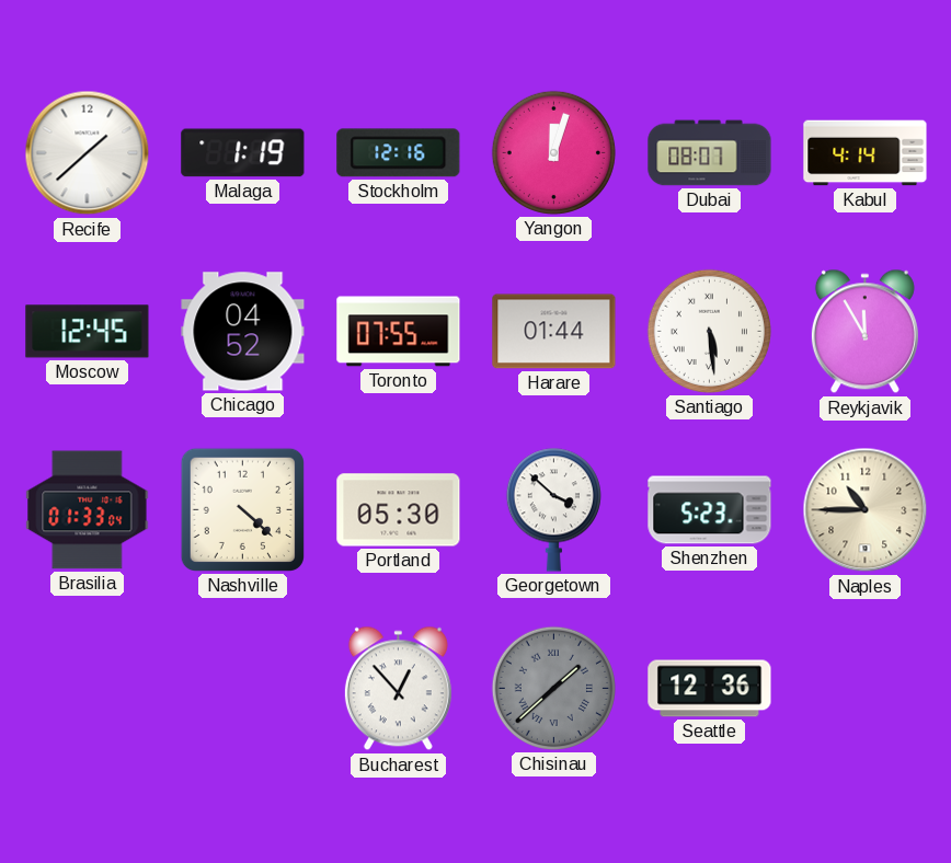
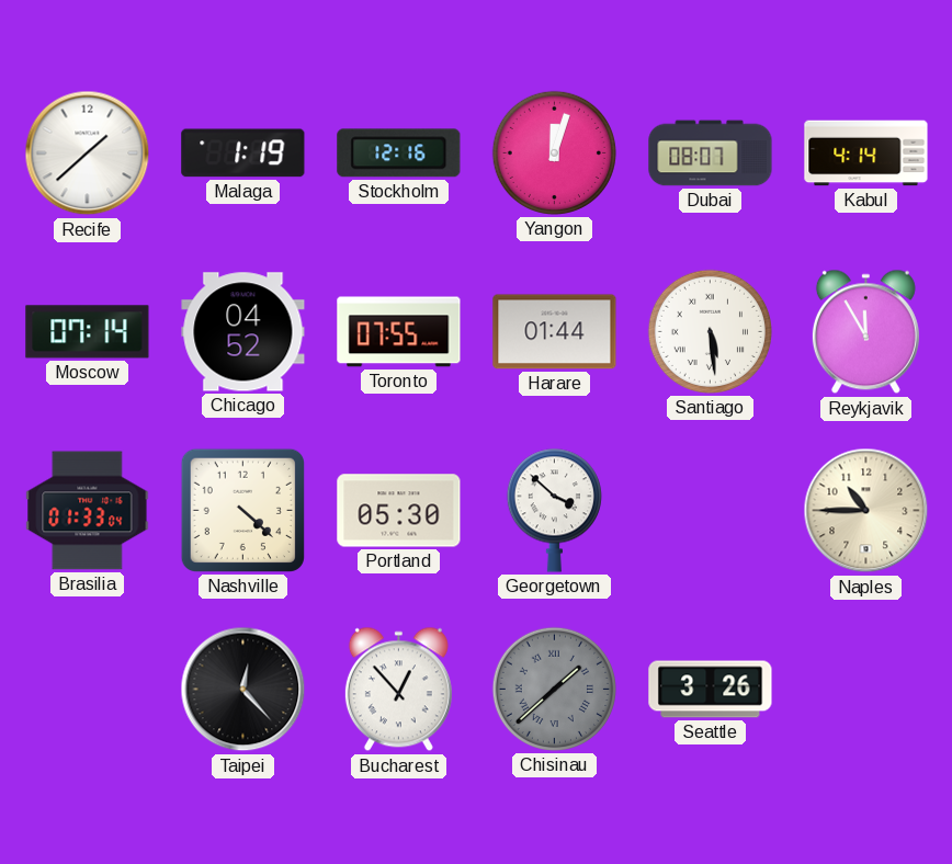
Moscow: 12:45 -> 07:14
Shenzhen: 5:23 -> none
Taipei: none -> 12:23
Seattle: 12:36 -> 3:26
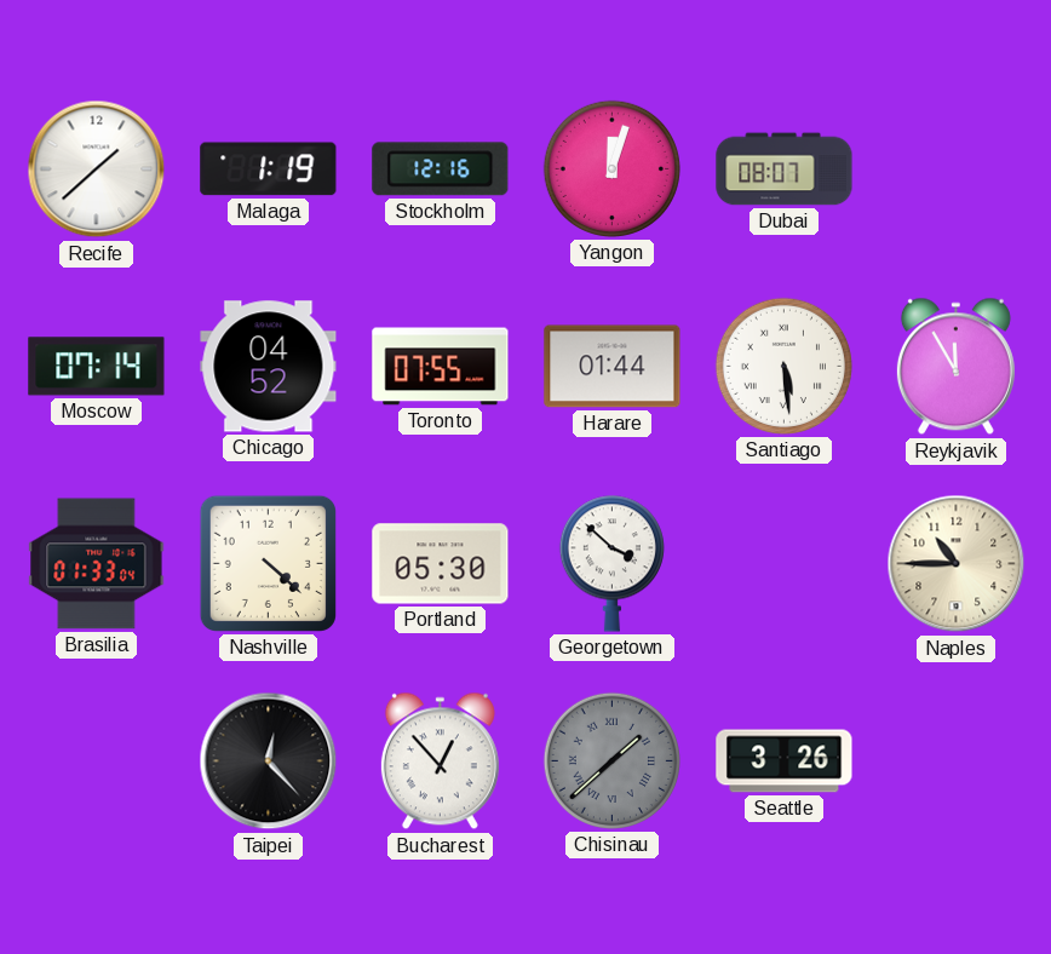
Kabul: 4:14 -> none
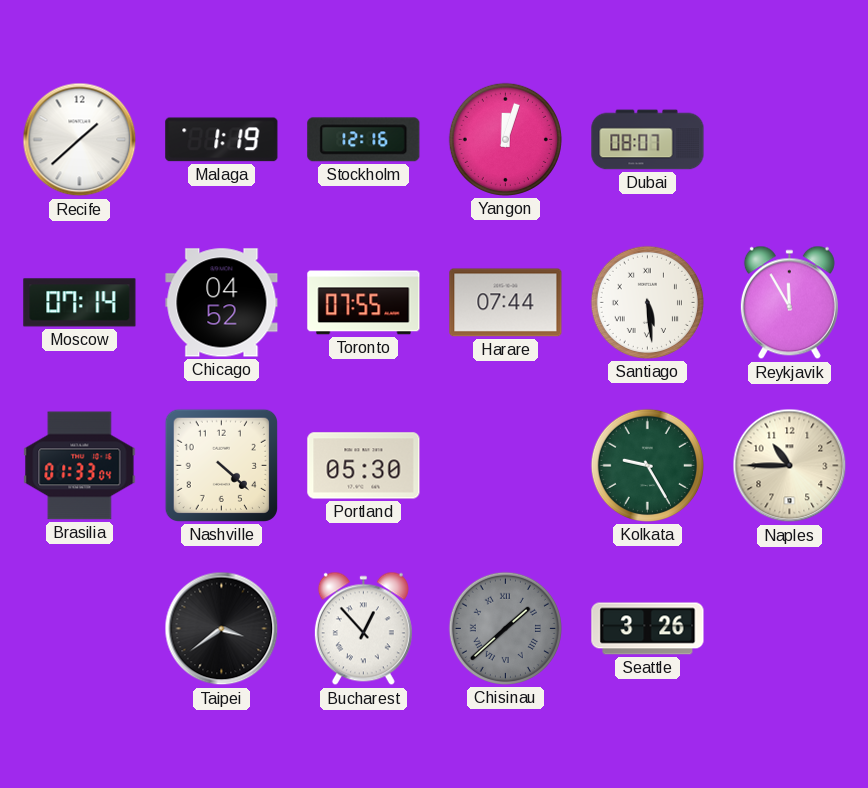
Harare: 01:44 -> 07:44
Georgetown: 3:52 -> none
Kolkata: none -> 9:25
Taipei: 12:23 -> 3:39
